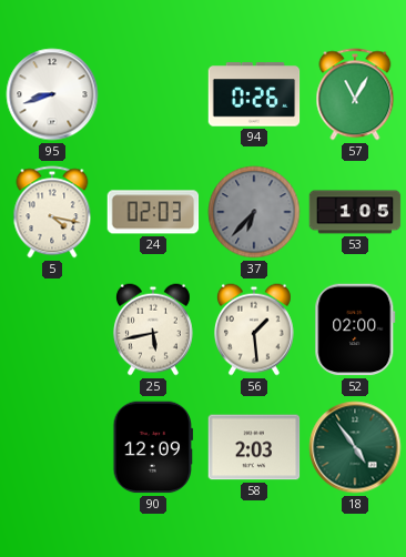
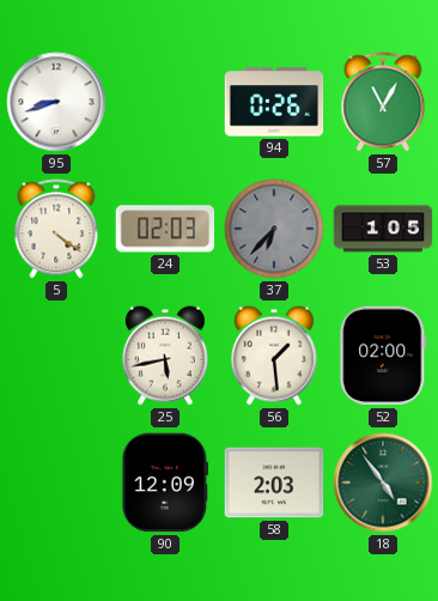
5: 4:17 -> 4:21
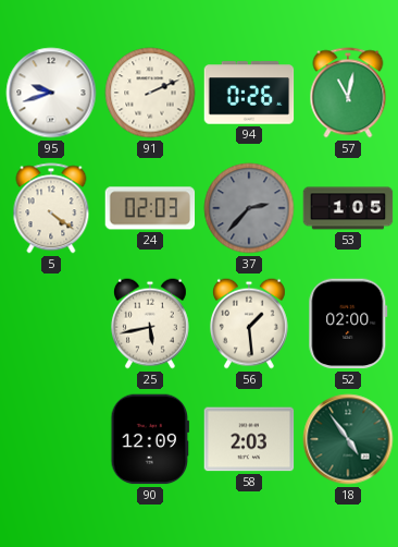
95: 8:42 -> 9:42
91: none -> 2:11
57: 11:05 -> 11:02
37: 6:37 -> 2:37
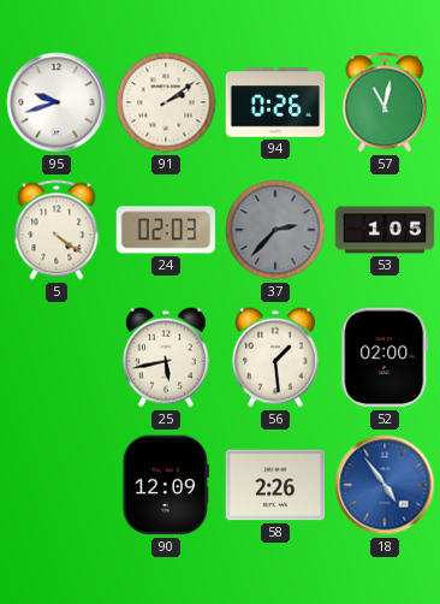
91: 2:11 -> 2:09
58: 2:03 -> 2:26
18 dial: green -> blue
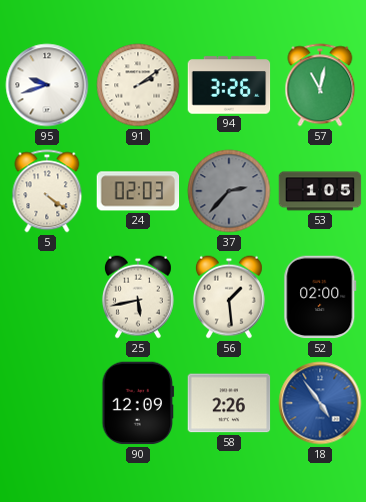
94: 0:26 -> 3:26
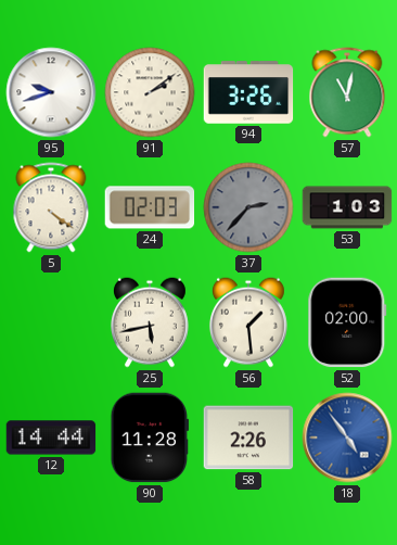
53: 1:05 -> 1:03
12: none -> 14:44
90: 12:09 -> 11:28
